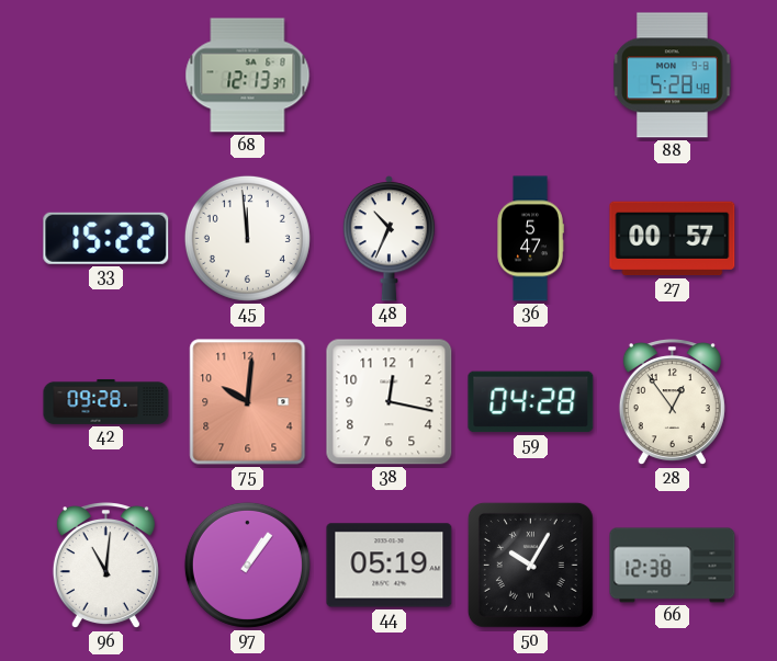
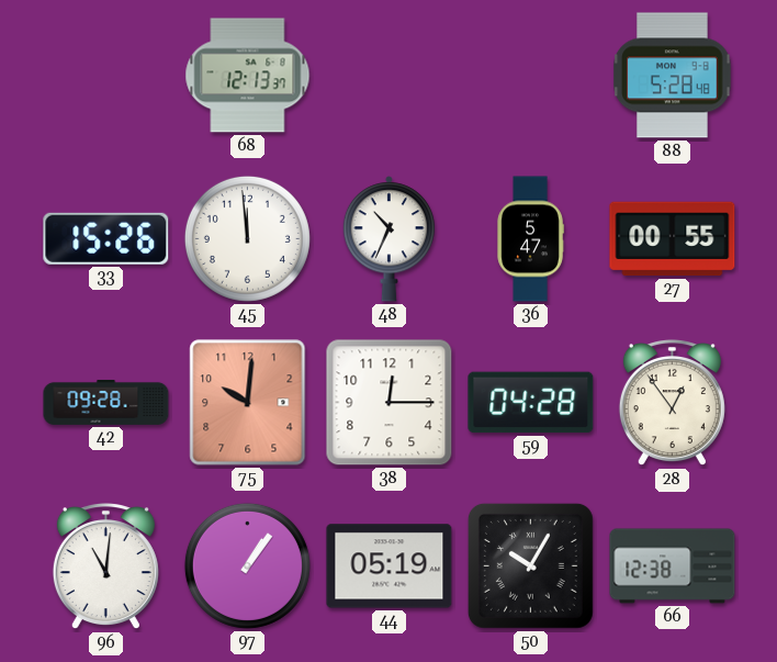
33: 15:22 -> 15:26
27: 00:57 -> 00:55
38: 12:17 -> 12:15
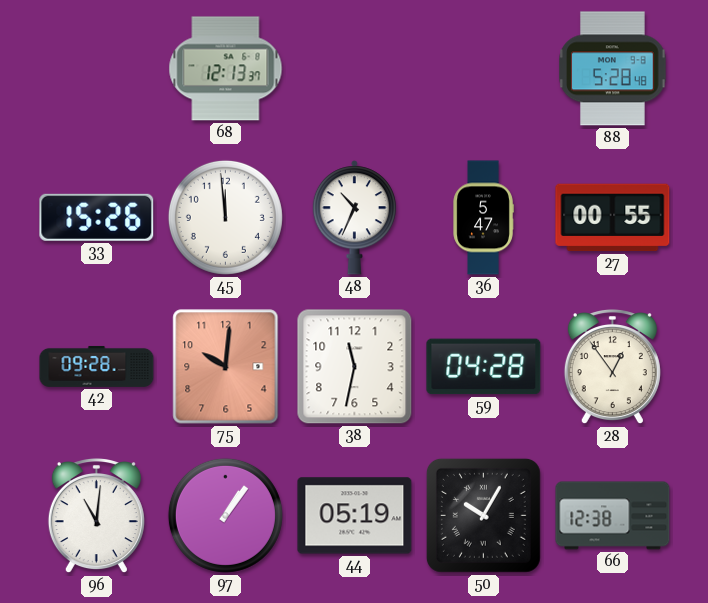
38: 12:15 -> 11:32
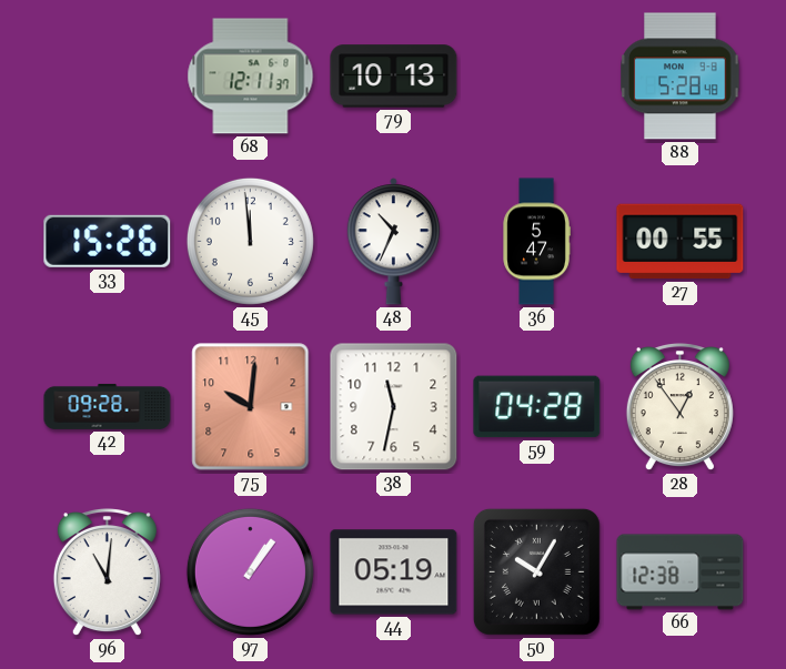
68: 12:13 -> 12:11
79: none -> 10:13
